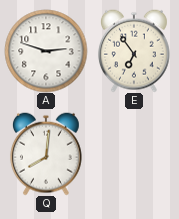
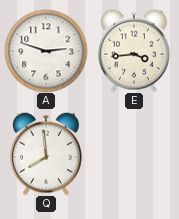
E: 6:54 -> 3:44
Q: 8:01 -> 7:59
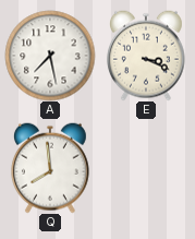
A: 2:48 -> 7:28
E: 3:44 -> 3:19
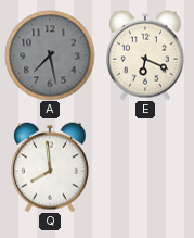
A dial: white -> grey
E: 3:19 -> 6:19
